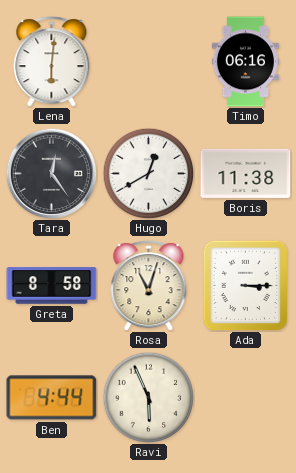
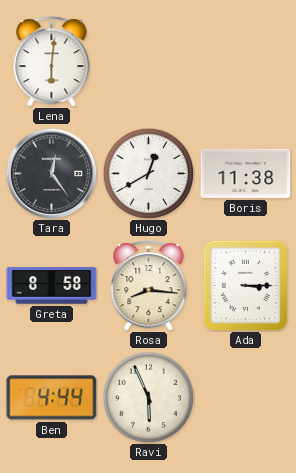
Timo: 06:16 -> none
Rosa: 11:03 -> 8:16
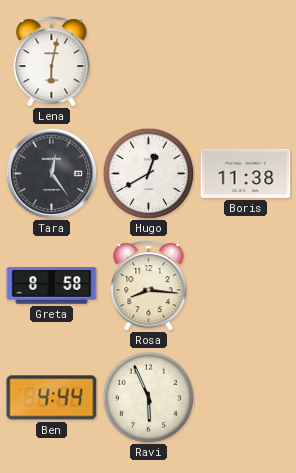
Lena: 6:01 -> 6:02
Ada: 3:15 -> none
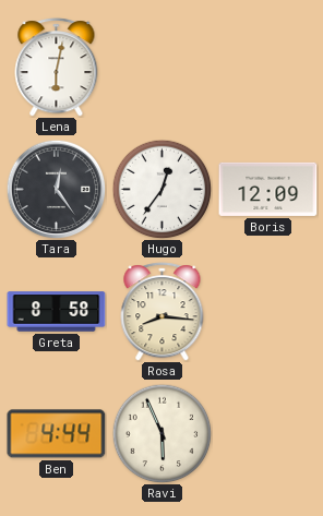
Hugo: 12:40 -> 12:36
Boris: 11:38 -> 12:09
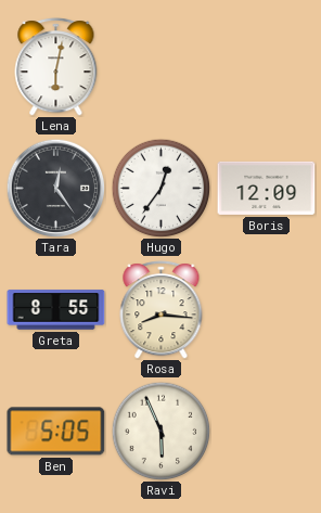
Greta: 8:58 -> 8:55
Ben: 4:44 -> 5:05
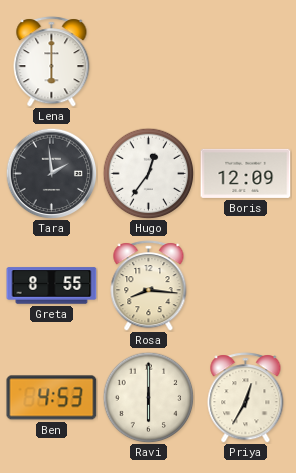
Lena: 6:02 -> 6:00
Tara: 12:24 -> 1:59
Ben: 5:05 -> 4:53
Ravi: 5:56 -> 6:00
Priya: none -> 12:35
